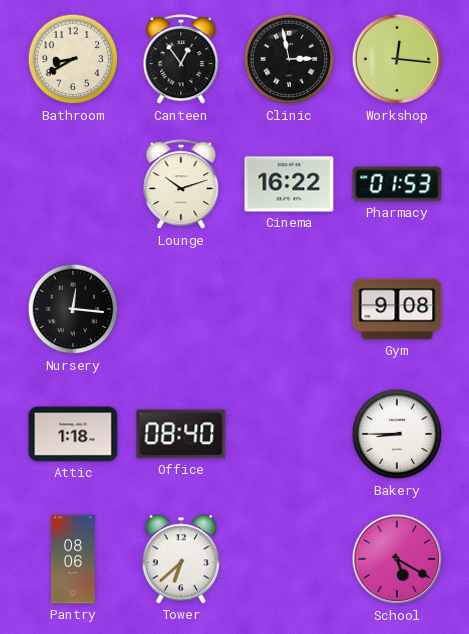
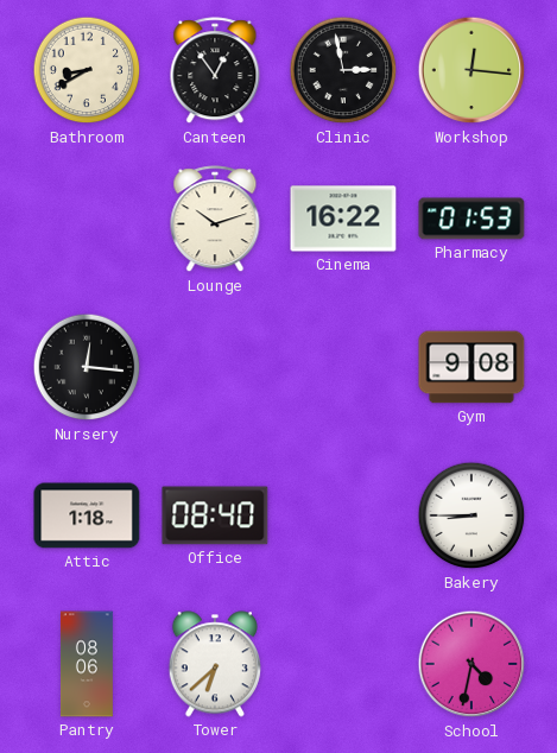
School: 5:20 -> 4:32
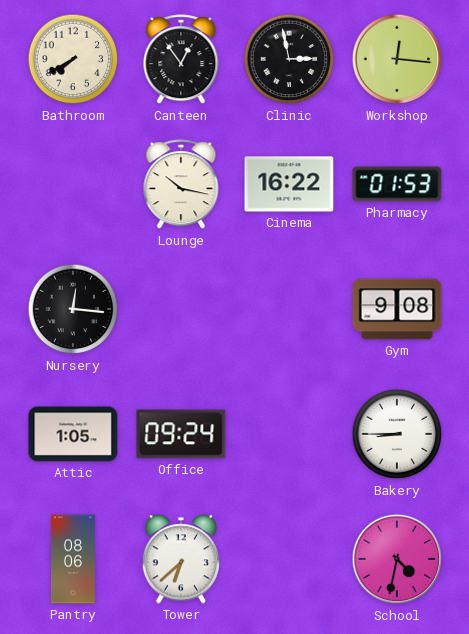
Bathroom: 8:40 -> 7:40
Lounge: 10:12 -> 10:17
Attic: 1:18 -> 1:05
Office: 08:40 -> 09:24
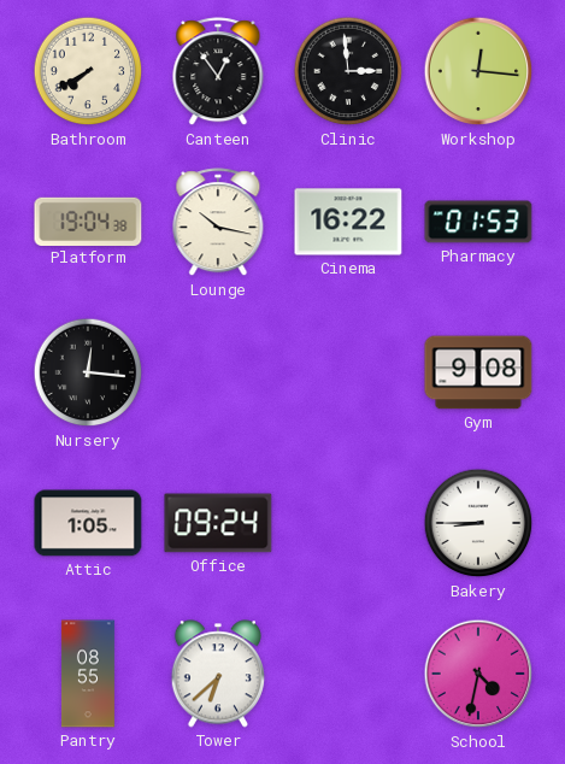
Clinic: 2:58 -> 2:59
Platform: none -> 19:04
Pantry: 08:06 -> 08:55
